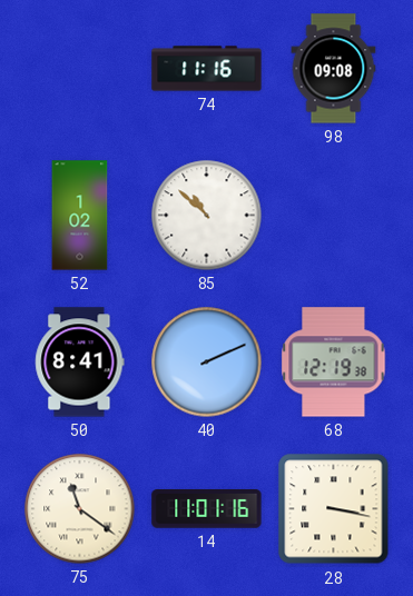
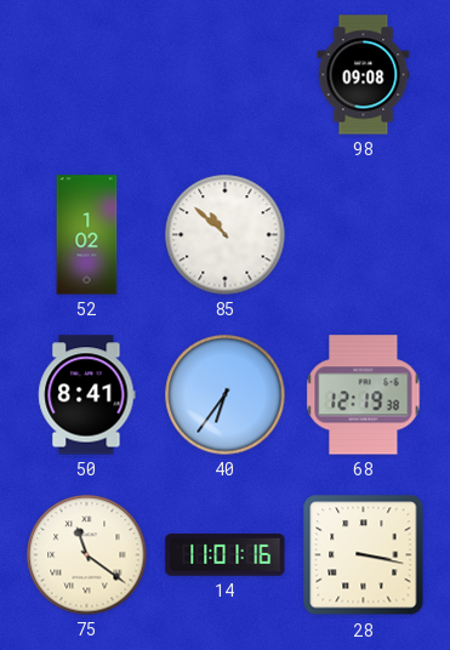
74: 11:16 -> none
40: 2:11 -> 6:36
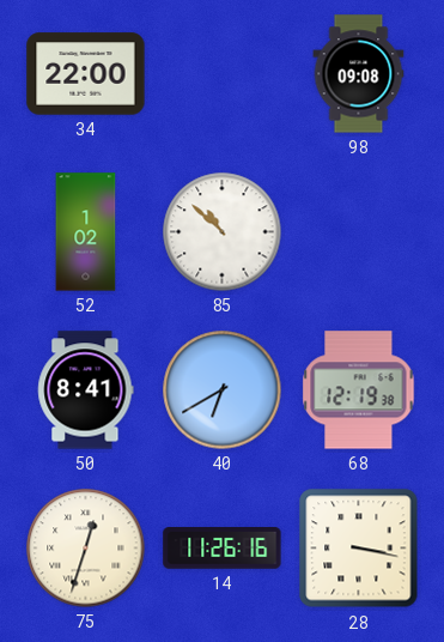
34: none -> 22:00
40: 6:36 -> 6:40
75: 11:21 -> 12:33
14: 11:01 -> 11:26
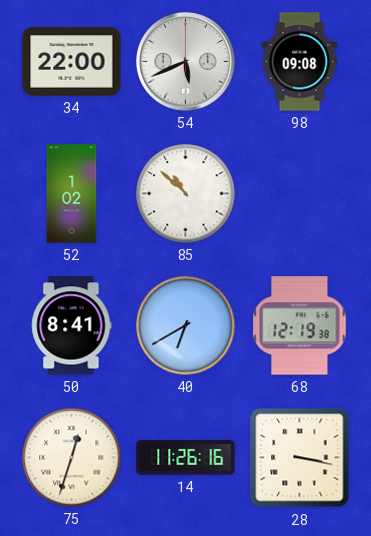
54: none -> 5:41
